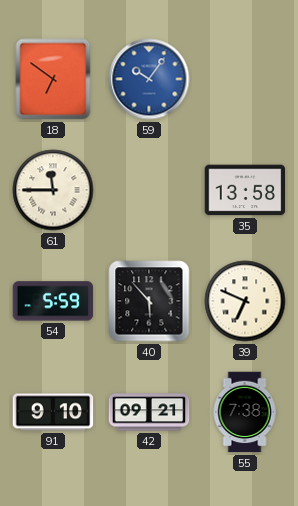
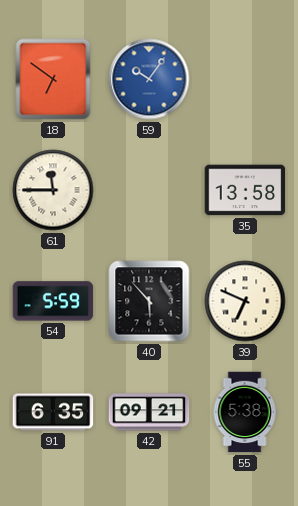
91: 9:10 -> 6:35
55: 7:38 -> 5:38
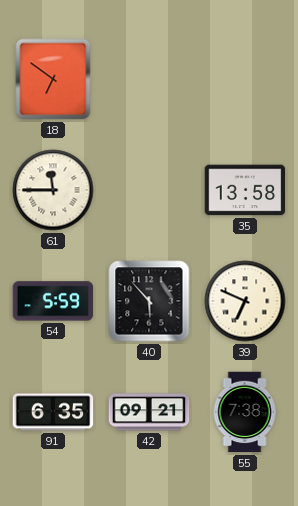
59: 10:06 -> none
55: 5:38 -> 7:38
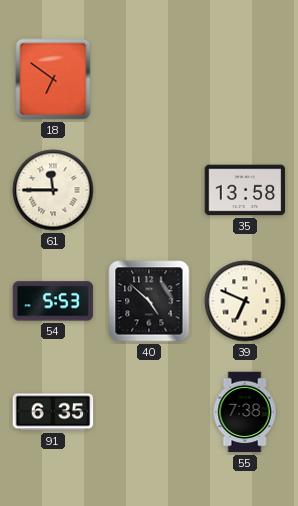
54: 5:59 -> 5:53
40: 5:53 -> 4:52
42: 09:21 -> none
